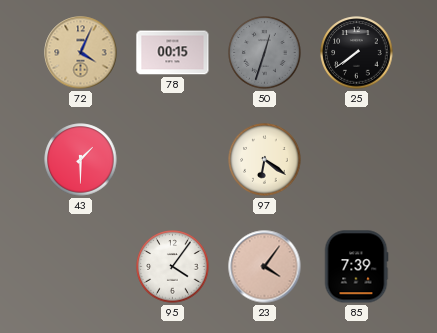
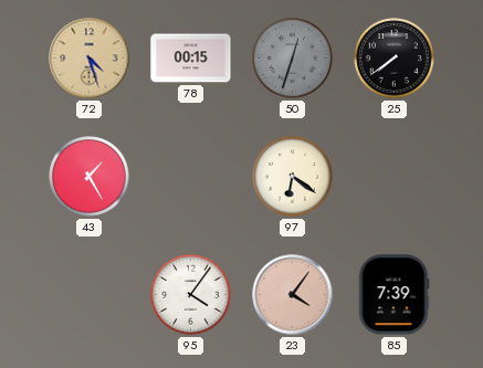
72: 4:04 -> 4:27
43: 1:30 -> 1:25
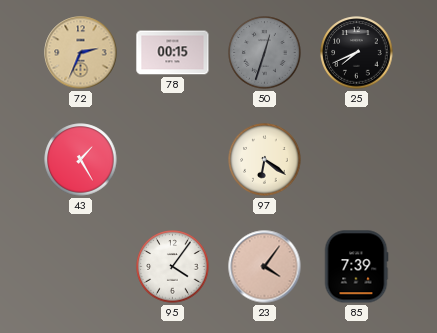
72: 4:27 -> 2:34
25: 7:39 -> 7:41
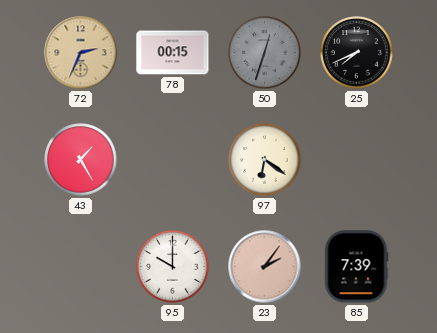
95: 4:06 -> 10:00
23: 4:06 -> 2:06
